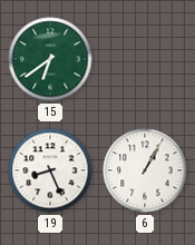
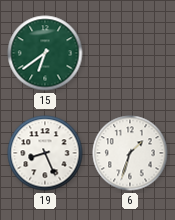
6: 1:05 -> 1:33
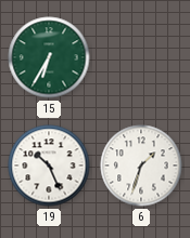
15: 6:39 -> 6:35
19: 8:26 -> 10:26
